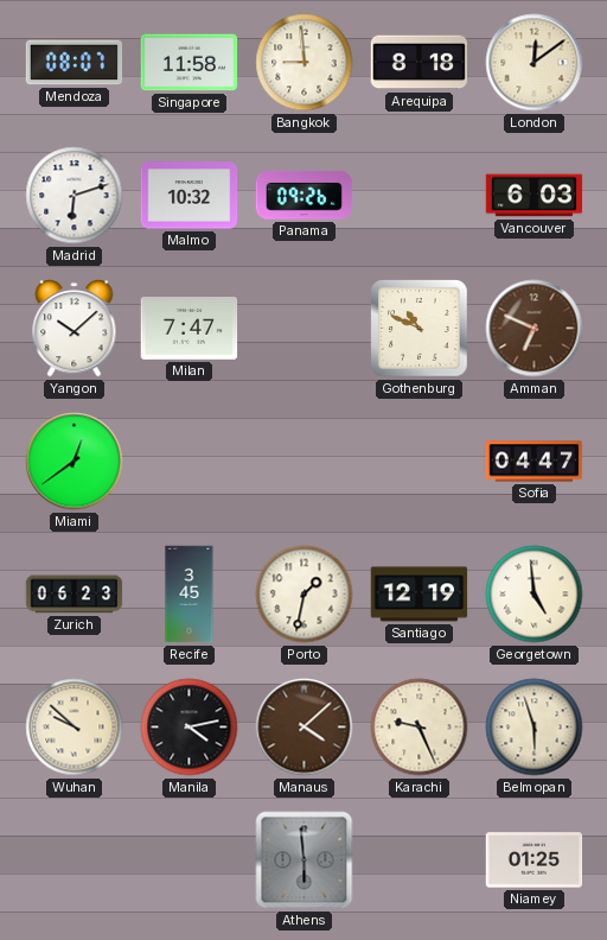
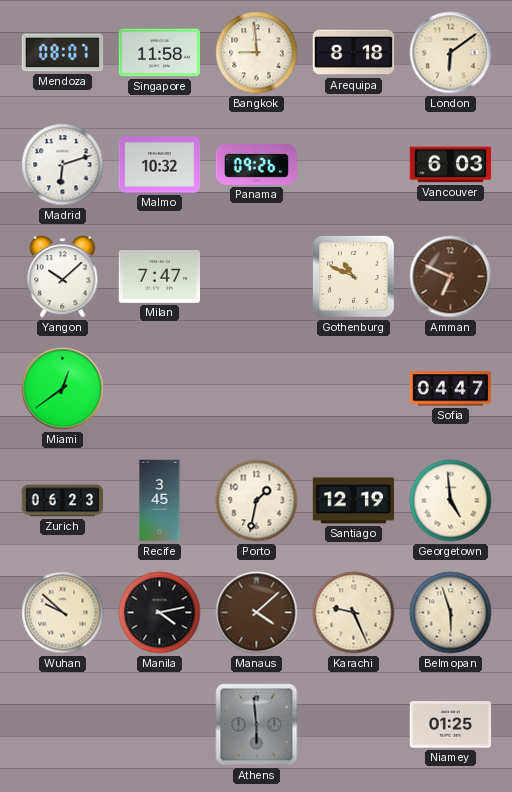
London: 12:09 -> 6:09
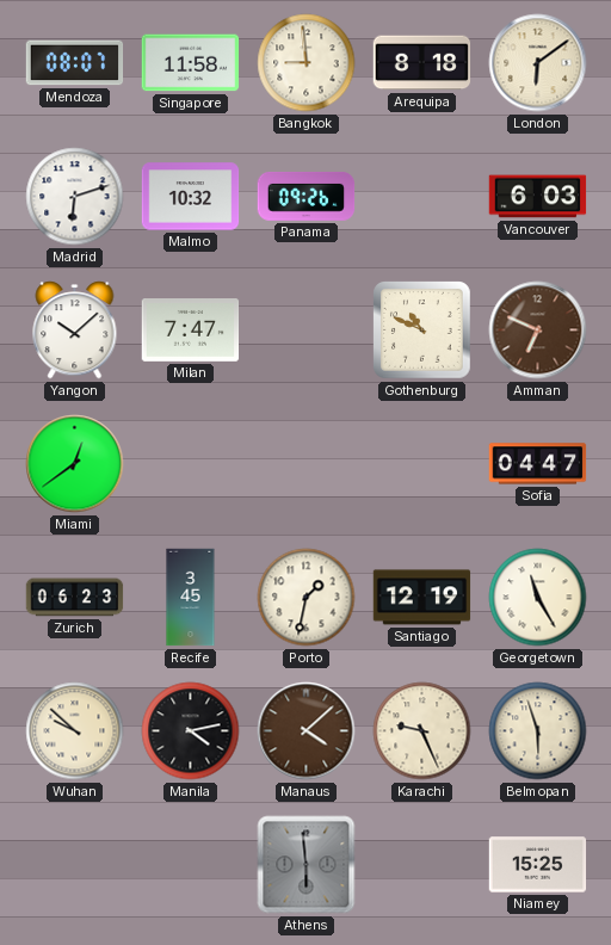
Georgetown: 4:59 -> 11:25
Niamey: 01:25 -> 15:25
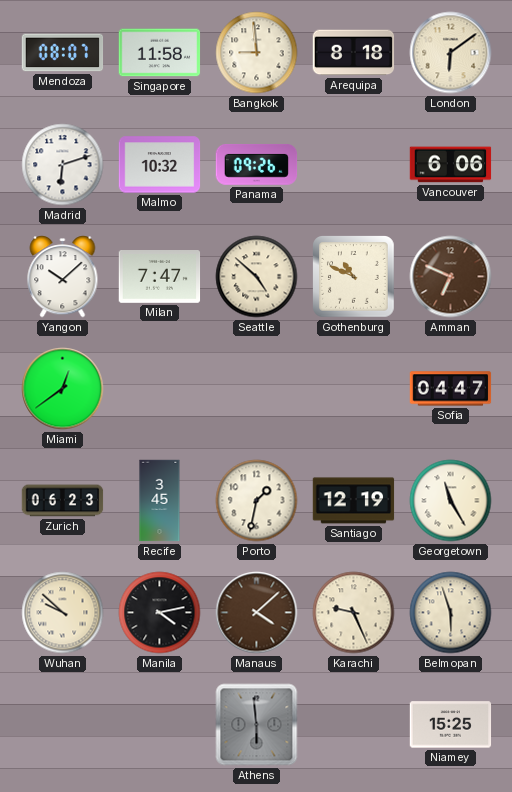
Vancouver: 6:03 -> 6:06
Seattle: none -> 4:52
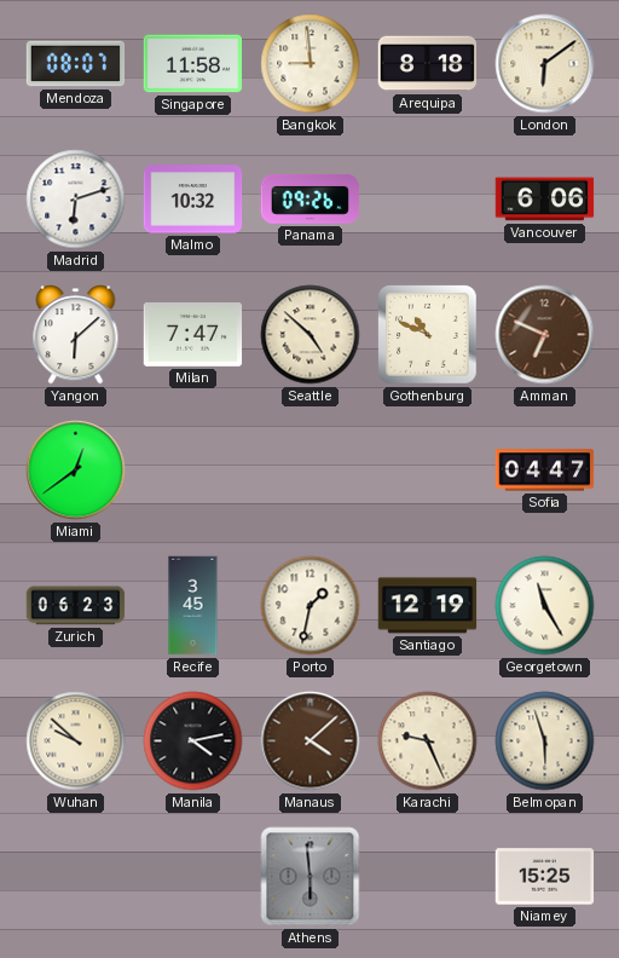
Yangon: 10:08 -> 6:08
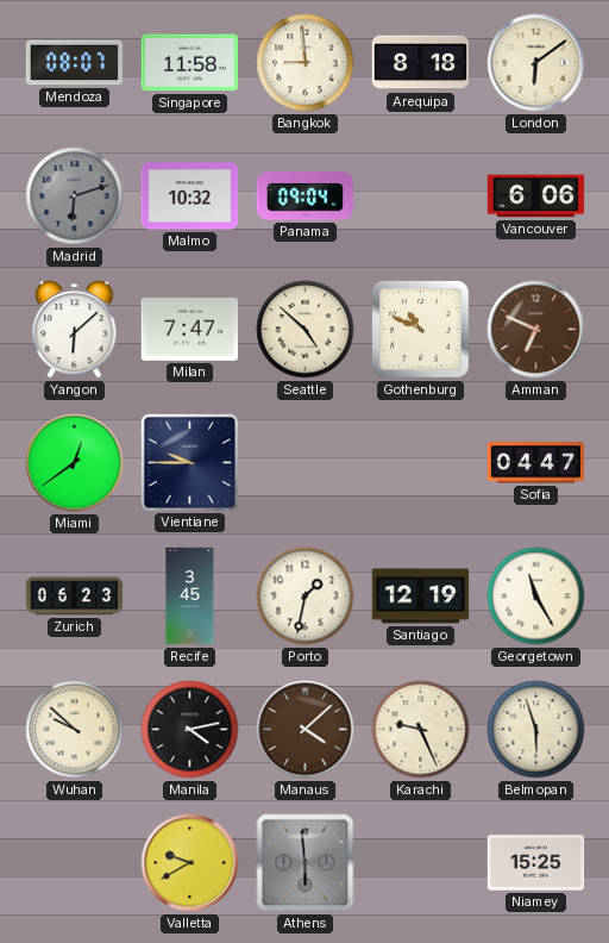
Madrid dial: white -> grey
Panama: 09:26 -> 09:04
Vientiane: none -> 9:45
Valletta: none -> 9:40
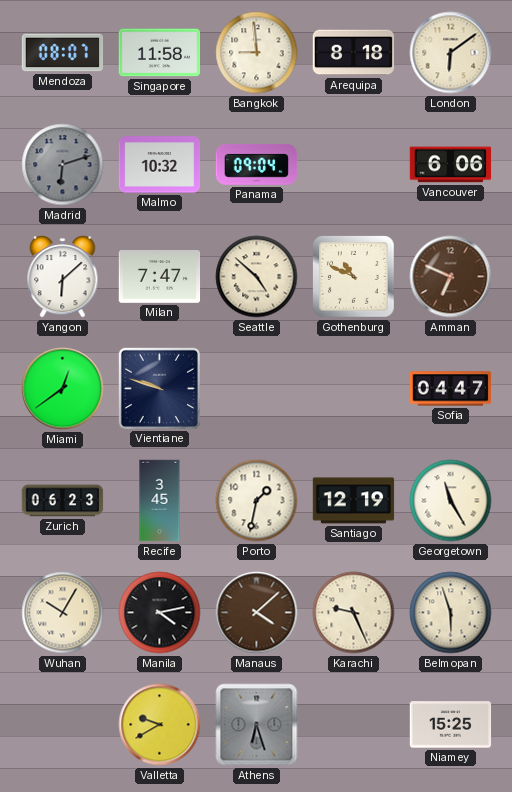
Vientiane: 9:45 -> 9:48
Wuhan: 9:52 -> 10:05
Athens: 5:59 -> 6:27
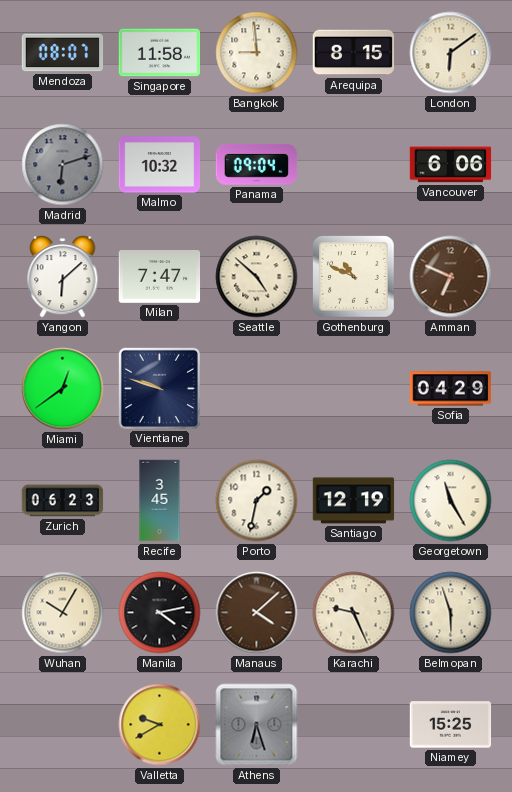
Arequipa: 8:18 -> 8:15
Sofia: 04:47 -> 04:29
